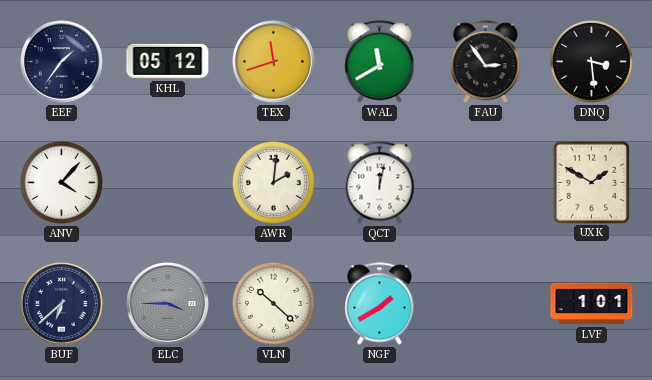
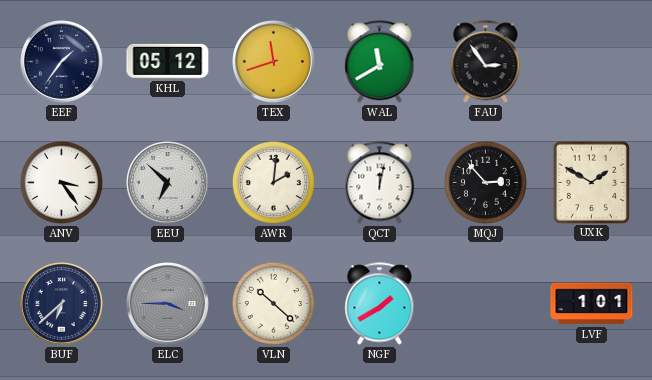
DNQ: 3:29 -> none
ANV: 4:07 -> 3:24
EEU: none -> 6:52
MQJ: none -> 2:53
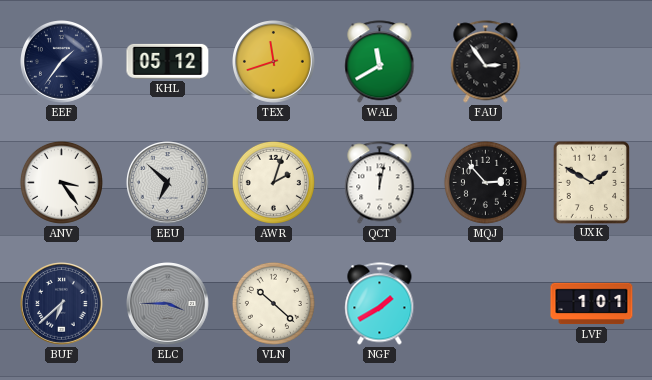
AWR: 2:01 -> 2:03
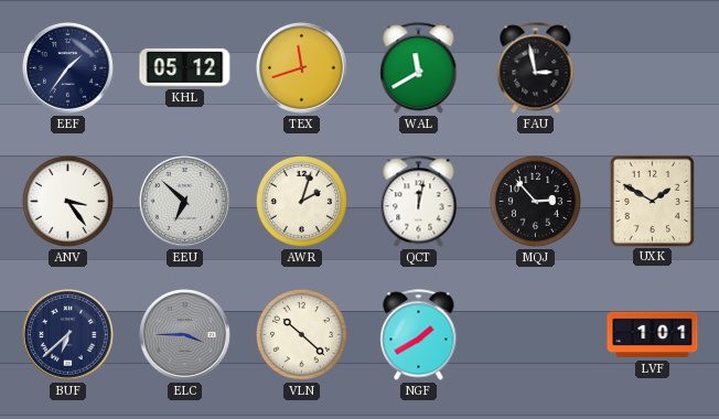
FAU: 2:54 -> 2:58
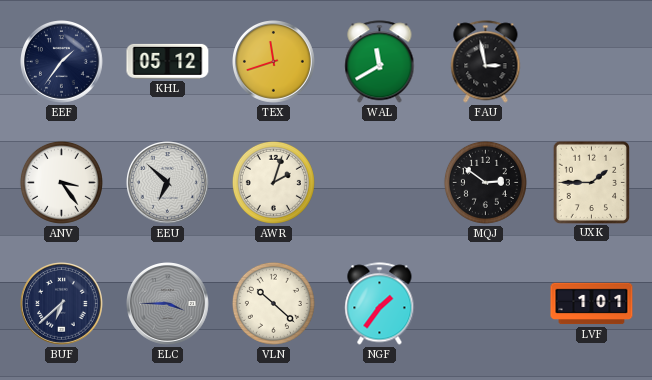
QCT: 12:02 -> none
MQJ: 2:53 -> 2:51
UXK: 1:50 -> 1:45
NGF: 1:40 -> 1:36
